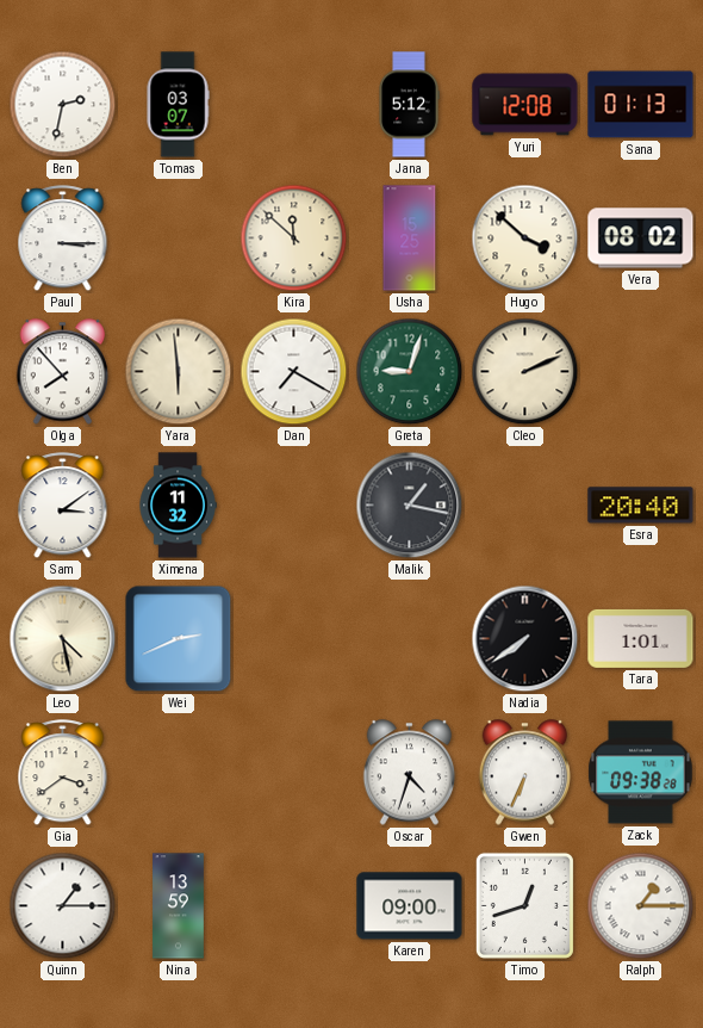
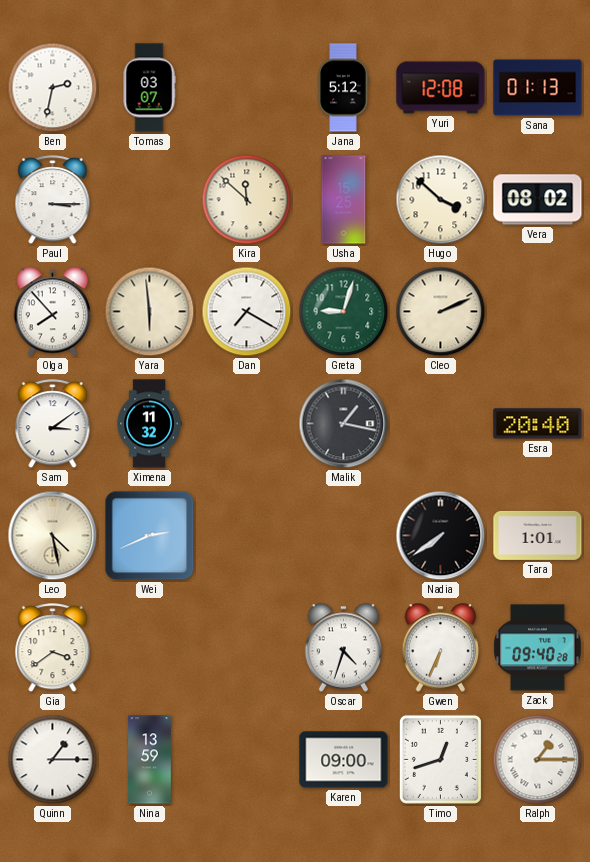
Zack: 09:38 -> 09:40
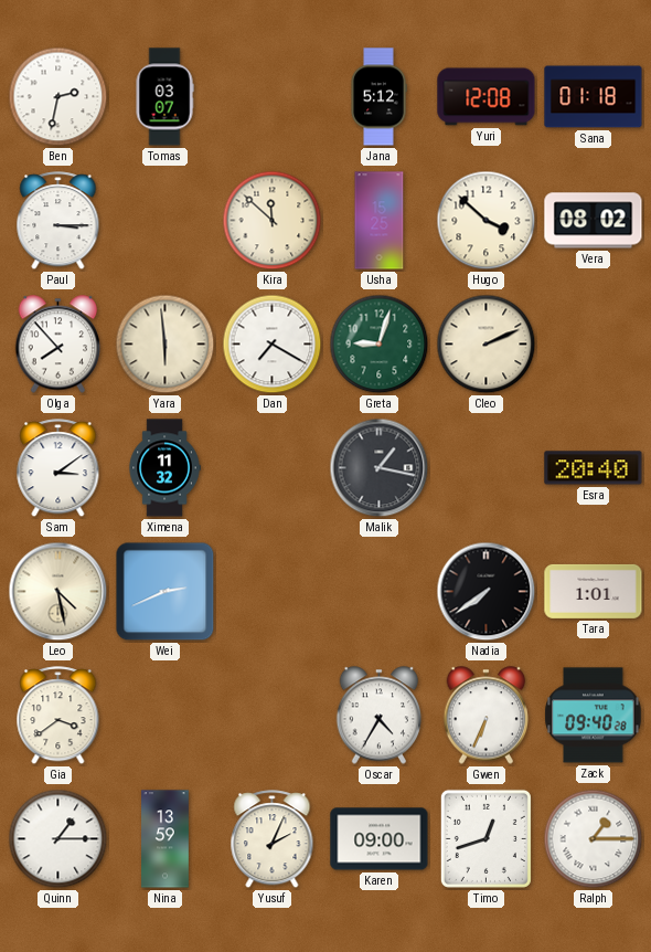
Sana: 01:13 -> 01:18
Oscar: 4:33 -> 4:35
Yusuf: none -> 2:04
